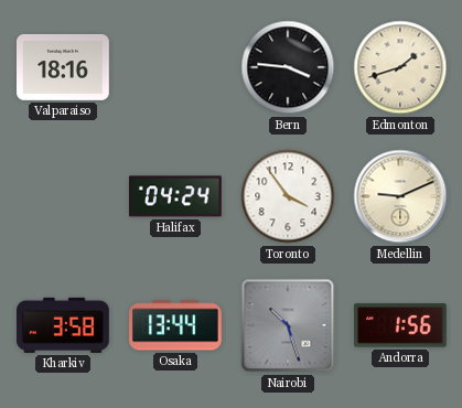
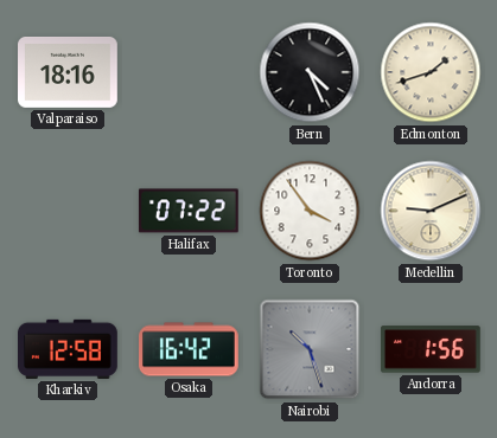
Bern: 3:46 -> 4:26
Halifax: 04:24 -> 07:22
Kharkiv: 3:58 -> 12:58
Osaka: 13:44 -> 16:42
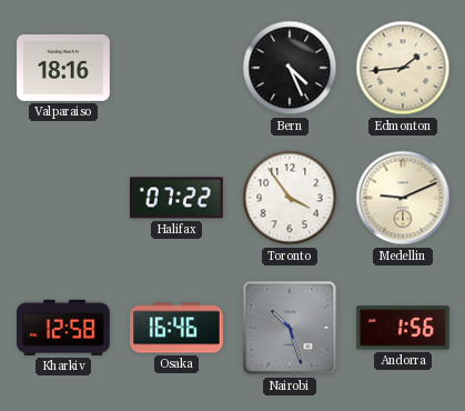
Edmonton: 1:42 -> 1:44
Osaka: 16:42 -> 16:46
